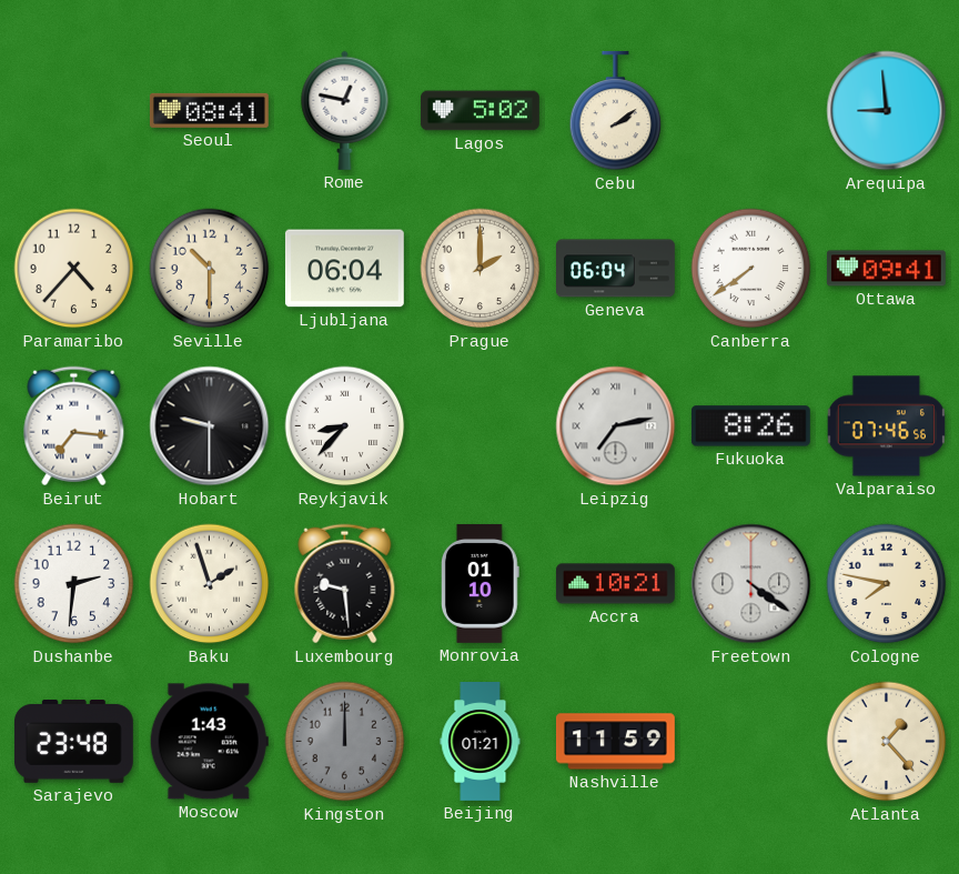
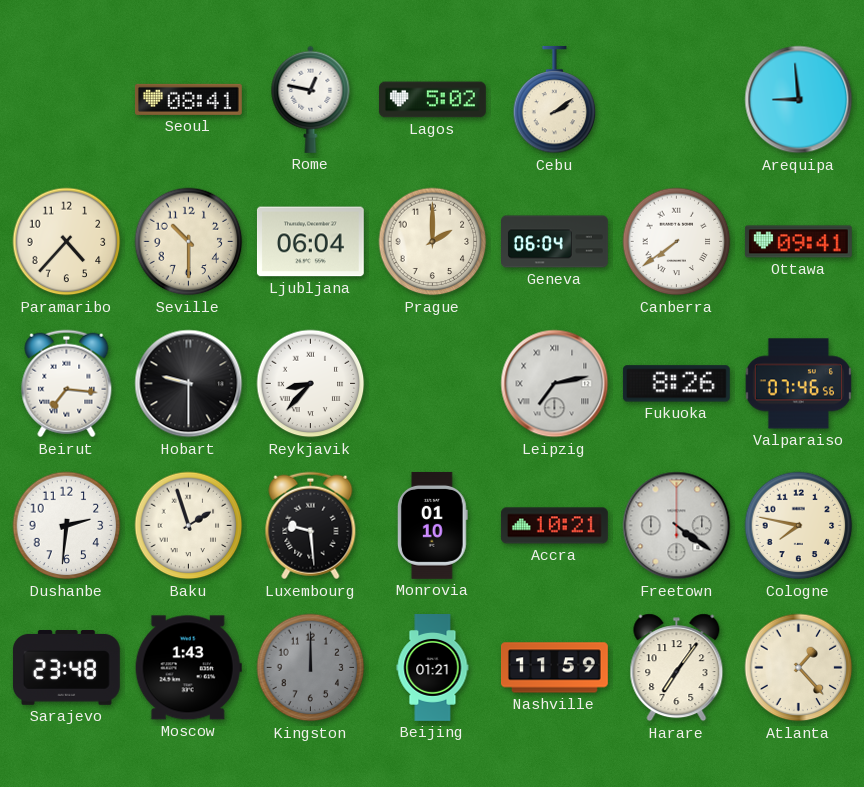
Harare: none -> 7:06
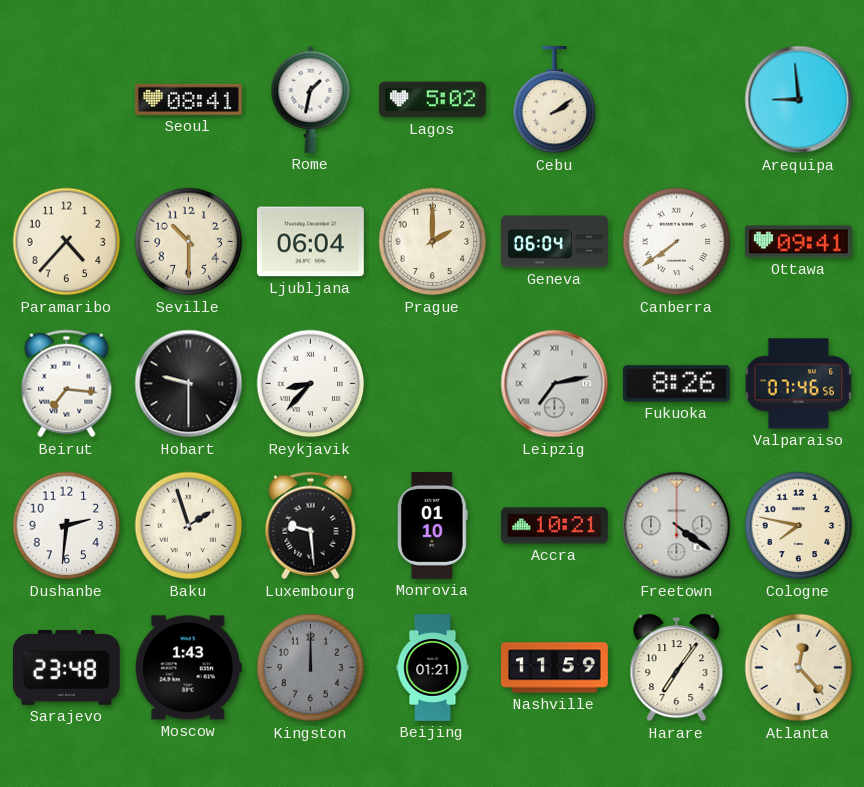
Rome: 12:47 -> 1:32
Atlanta: 1:23 -> 12:23
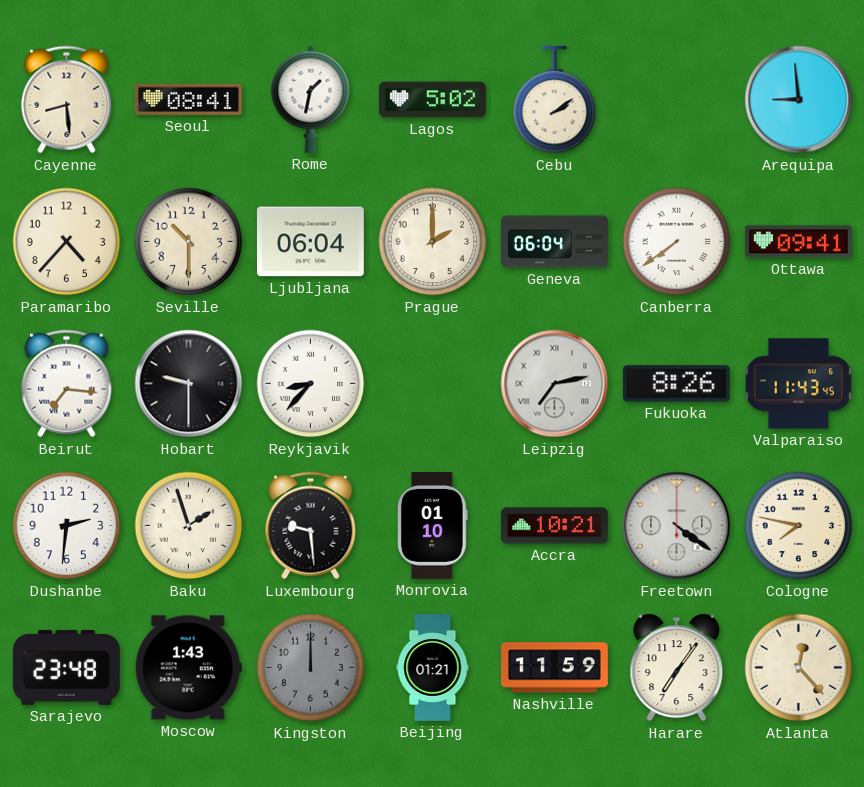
Cayenne: none -> 8:29
Valparaiso: 07:46 -> 11:43
